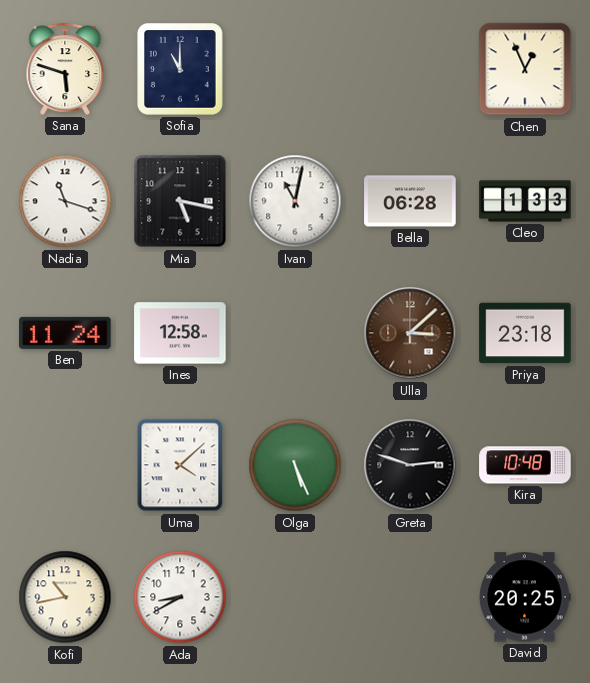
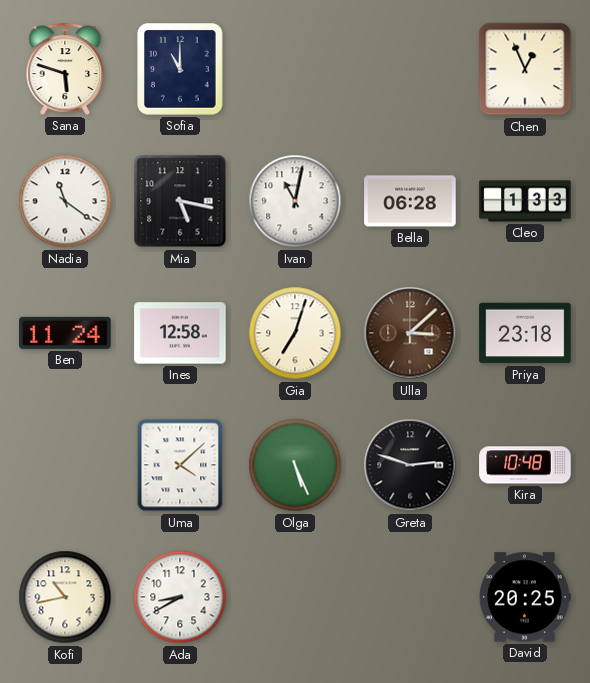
Nadia: 11:18 -> 11:21
Gia: none -> 7:03
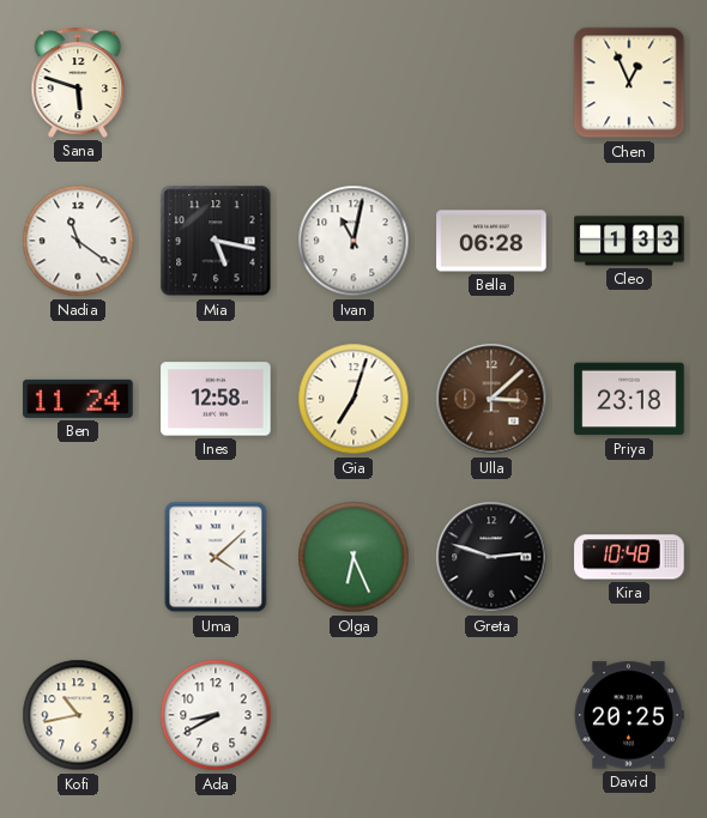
Sofia: 11:00 -> none
Olga: 5:26 -> 6:26
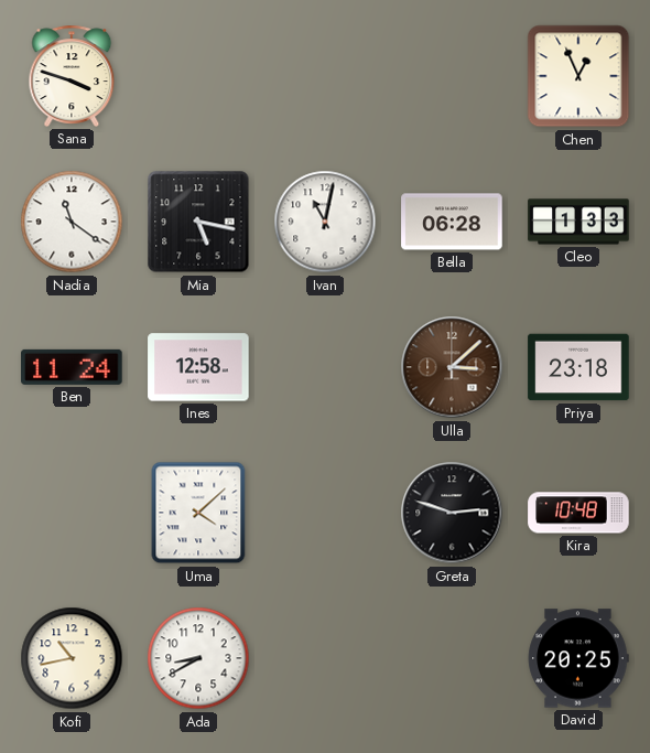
Sana: 5:48 -> 3:48
Gia: 7:03 -> none
Olga: 6:26 -> none
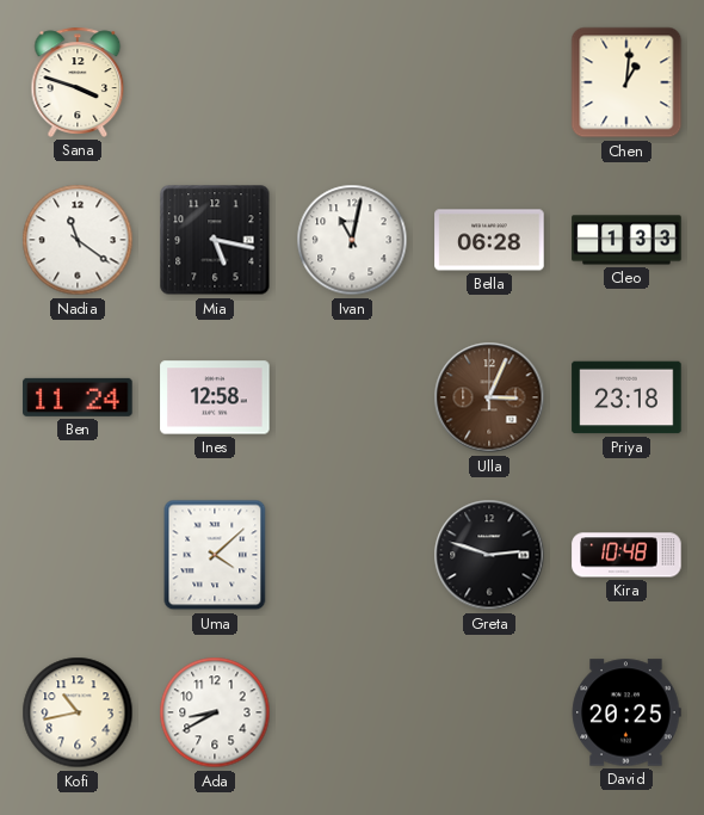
Chen: 12:56 -> 1:01
Ulla: 3:08 -> 3:04
